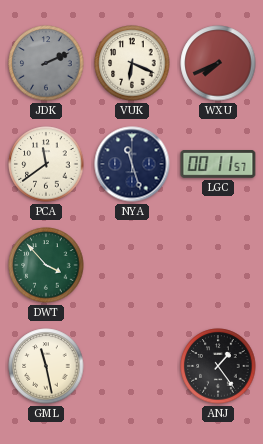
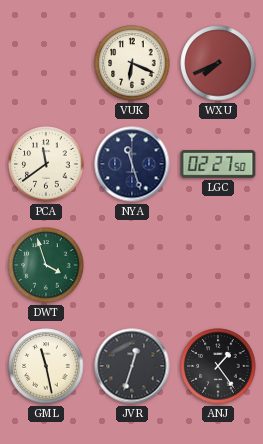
JDK: 2:11 -> none
LGC: 00:11 -> 02:27
DWT: 3:53 -> 3:57
JVR: none -> 12:33
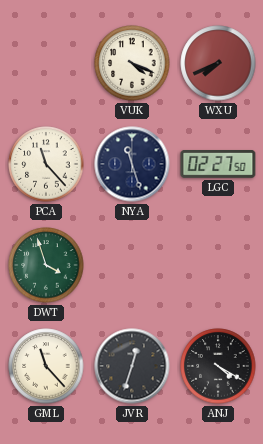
VUK: 6:19 -> 4:19
PCA: 11:39 -> 11:23
GML: 11:28 -> 11:23
ANJ: 1:24 -> 4:20
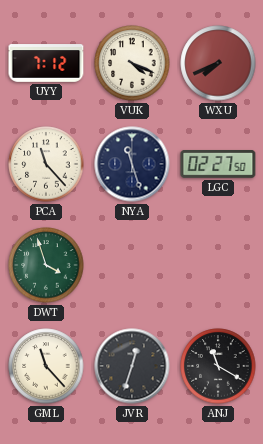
UYY: none -> 7:12
ANJ: 4:20 -> 11:20
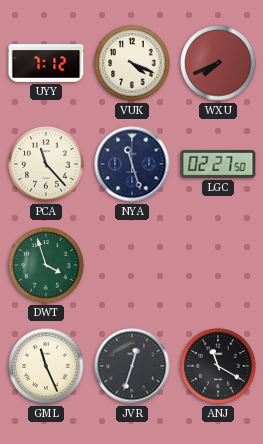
GML: 11:23 -> 11:26
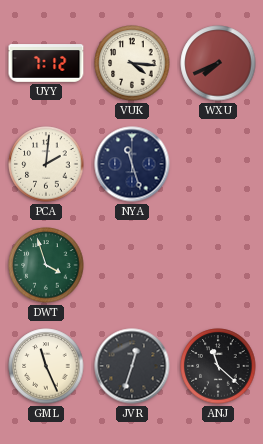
VUK: 4:19 -> 4:16
PCA: 11:23 -> 2:01
LGC: 02:27 -> none
ANJ: 11:20 -> 11:22
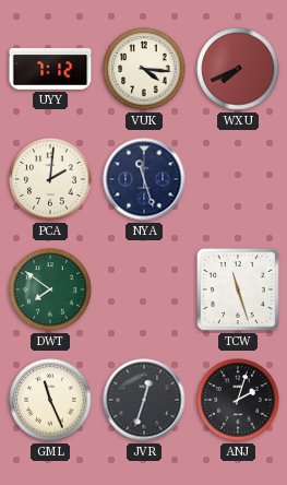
DWT: 3:57 -> 7:51
TCW: none -> 11:27
ANJ: 11:22 -> 2:03
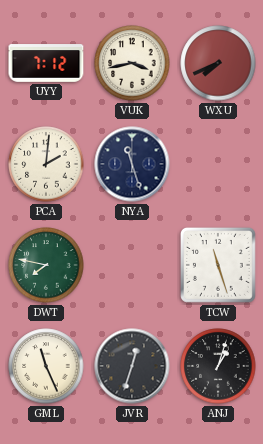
VUK: 4:16 -> 3:43
DWT: 7:51 -> 7:47
ANJ: 2:03 -> 1:03
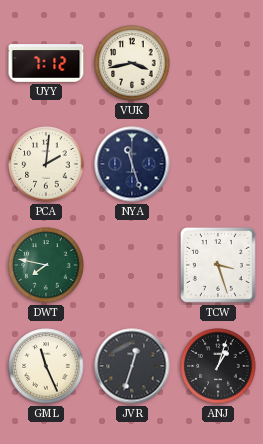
WXU: 7:41 -> none
TCW: 11:27 -> 3:27
